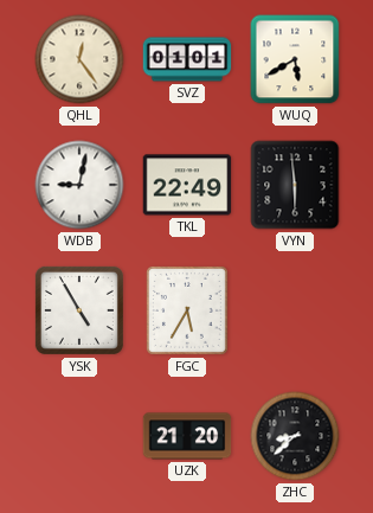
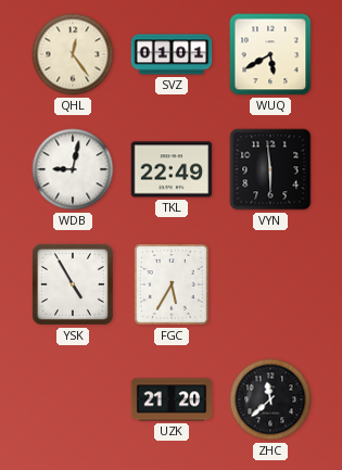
ZHC: 8:38 -> 11:38
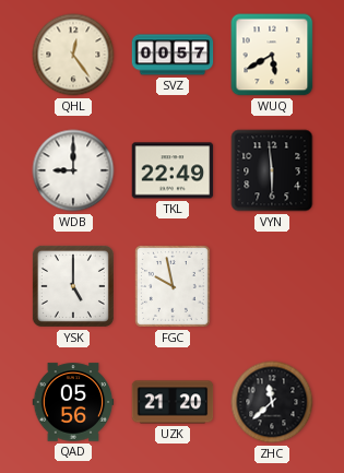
SVZ: 01:01 -> 00:57
WDB: 9:02 -> 9:00
YSK: 4:55 -> 5:00
FGC: 5:35 -> 9:58
QAD: none -> 05:56
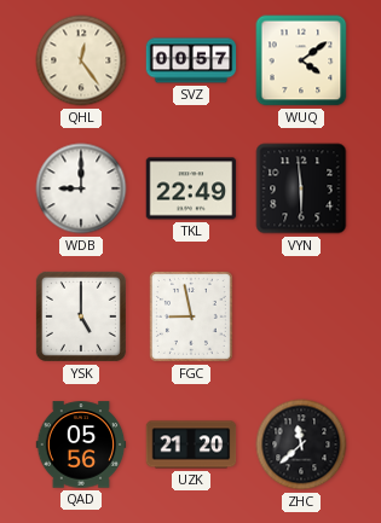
WUQ: 5:40 -> 4:09
FGC: 9:58 -> 8:58
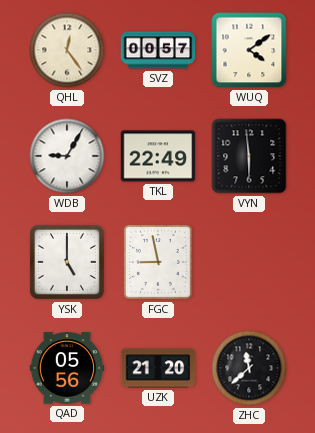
WDB: 9:00 -> 9:05
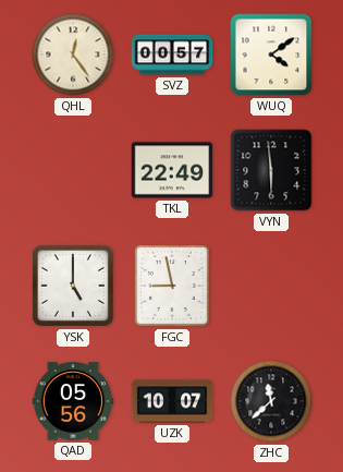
WDB: 9:05 -> none
UZK: 21:20 -> 10:07
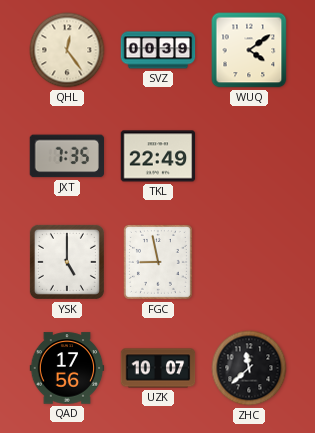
SVZ: 00:57 -> 00:39
JXT: none -> 7:35
VYN: 5:59 -> none
QAD: 05:56 -> 17:56
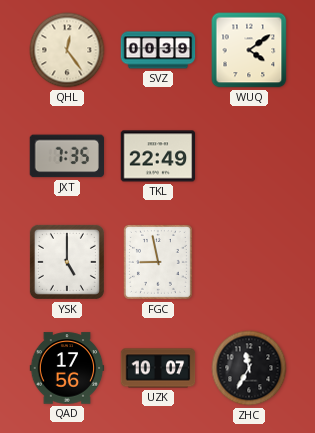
ZHC: 11:38 -> 11:35
